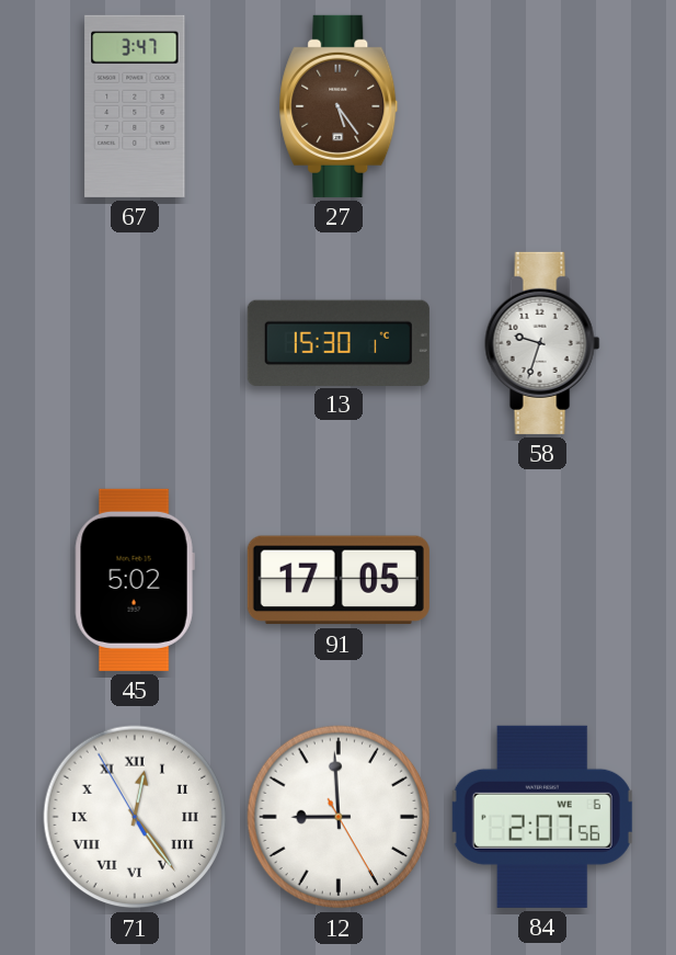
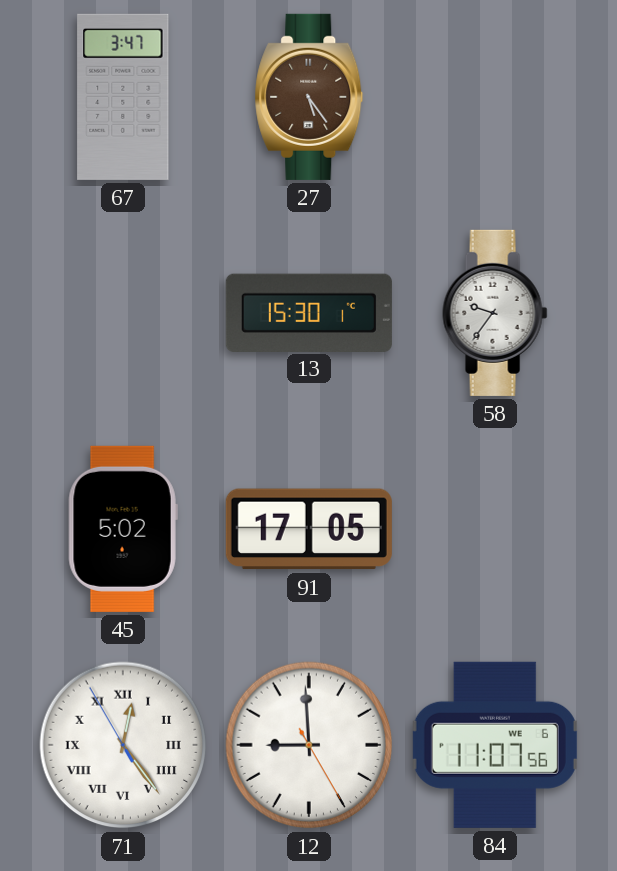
58: 9:33 -> 9:36
84: 2:07 -> 11:07
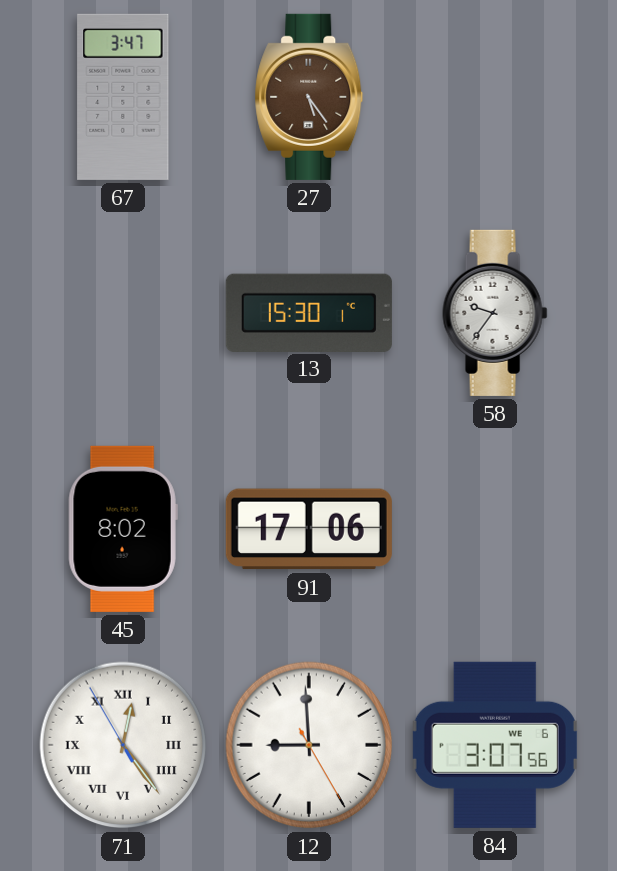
45: 5:02 -> 8:02
91: 17:05 -> 17:06
84: 11:07 -> 3:07
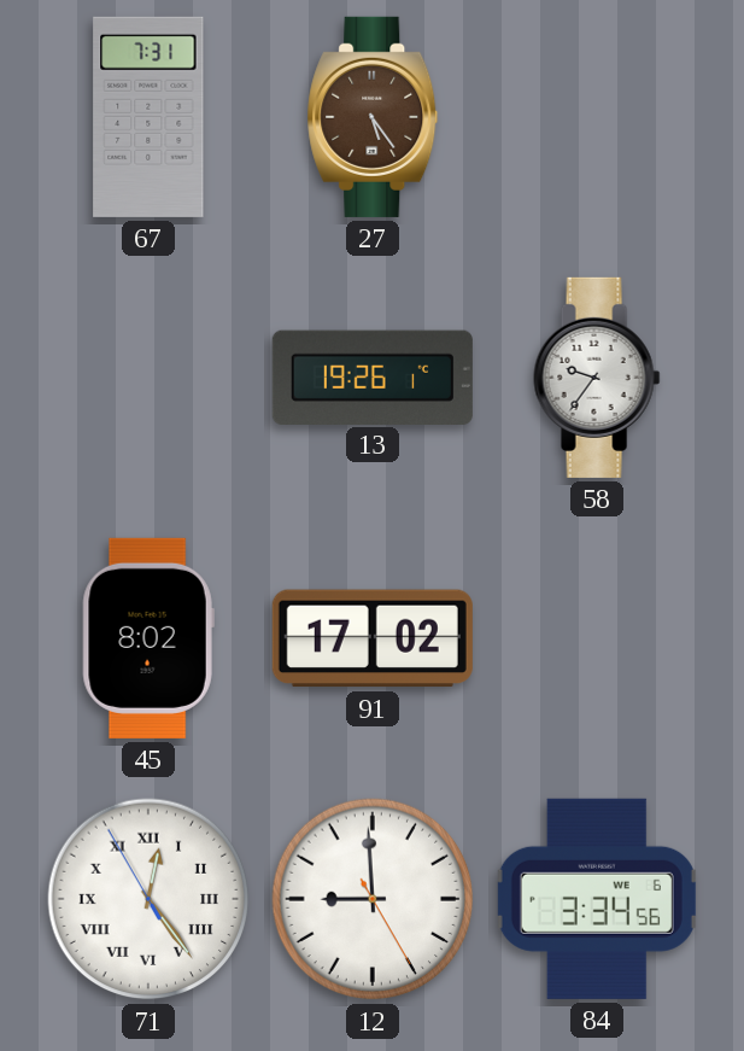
67: 3:47 -> 7:31
13: 15:30 -> 19:26
91: 17:06 -> 17:02
84: 3:07 -> 3:34
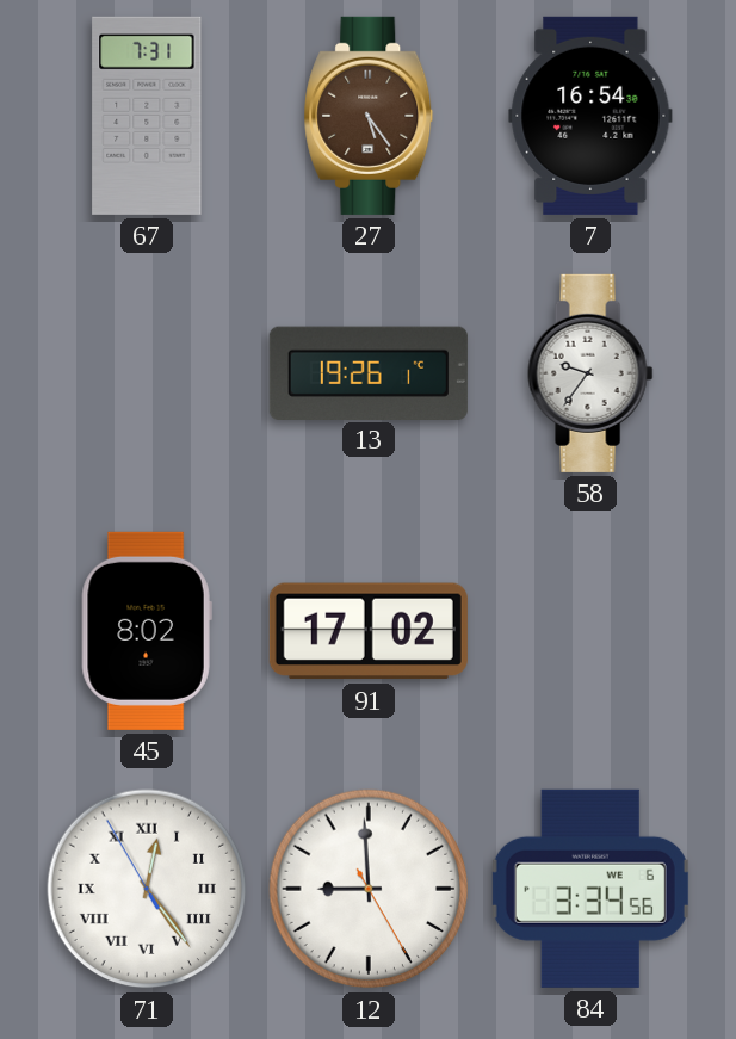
7: none -> 16:54
